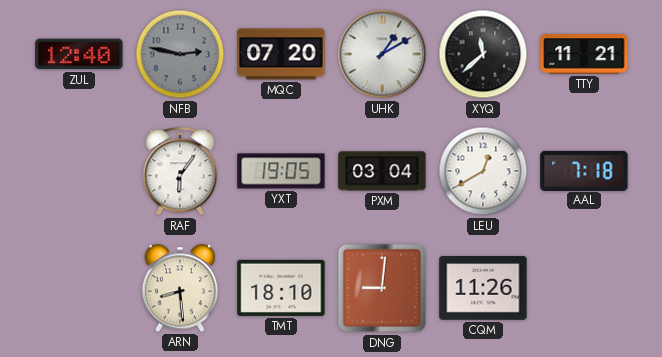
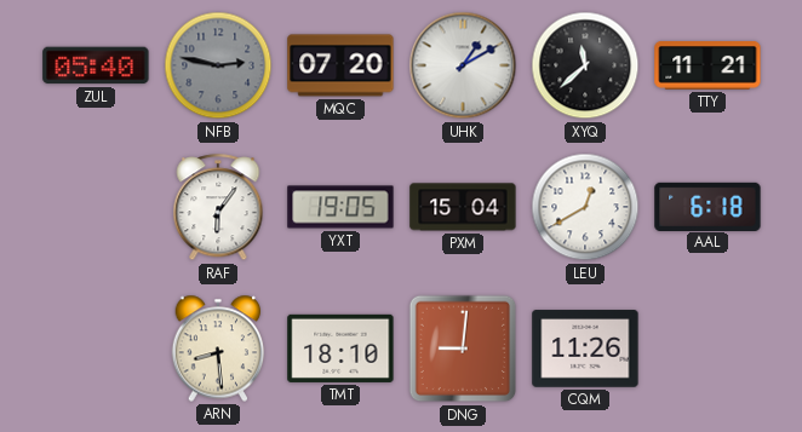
ZUL: 12:40 -> 05:40
PXM: 03:04 -> 15:04
AAL: 7:18 -> 6:18
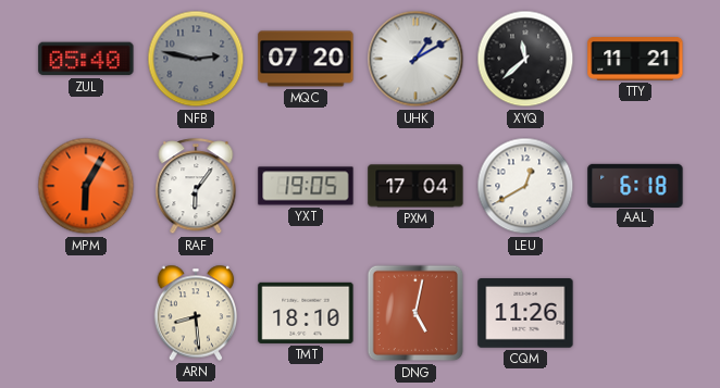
MPM: none -> 6:05
PXM: 15:04 -> 17:04
DNG: 9:01 -> 5:02
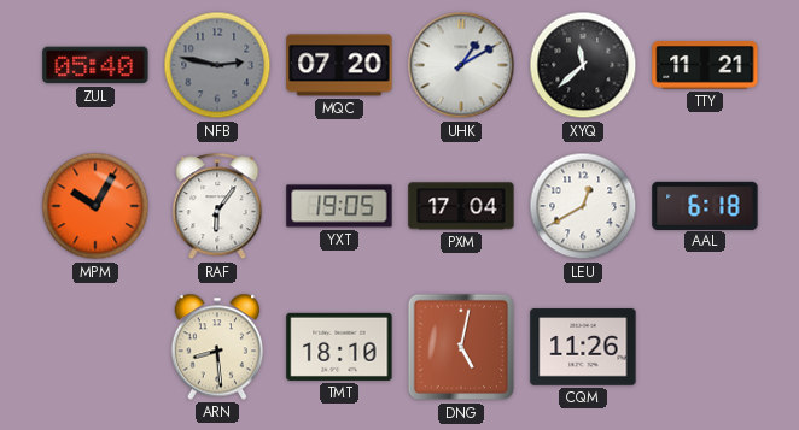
MPM: 6:05 -> 10:05
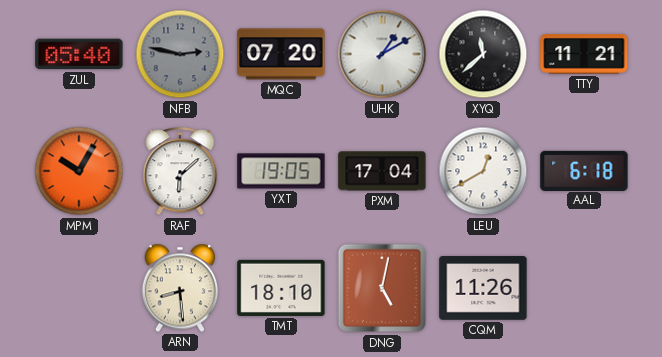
RAF: 6:06 -> 6:08
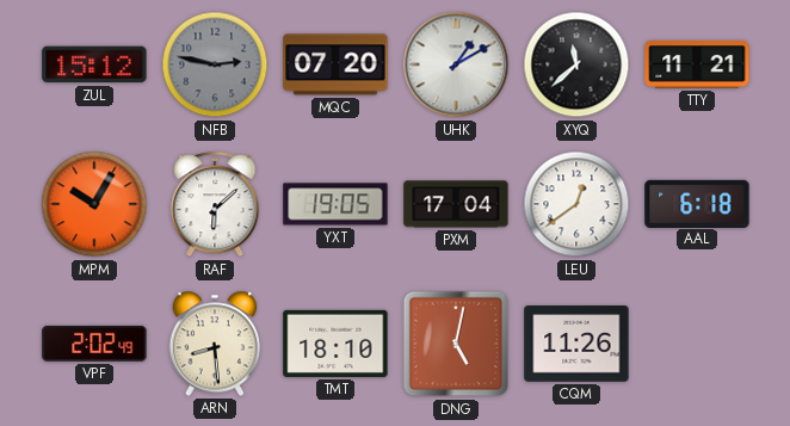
ZUL: 05:40 -> 15:12
LEU: 12:40 -> 12:39
VPF: none -> 2:02
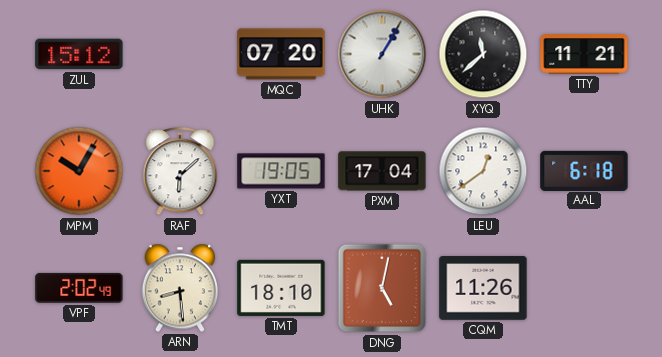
NFB: 2:47 -> none
UHK: 1:10 -> 1:05
